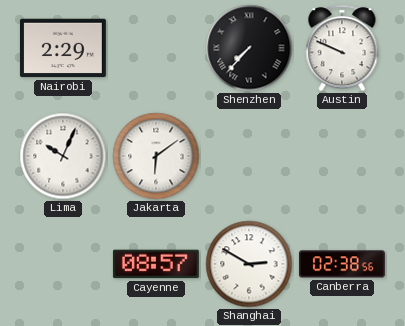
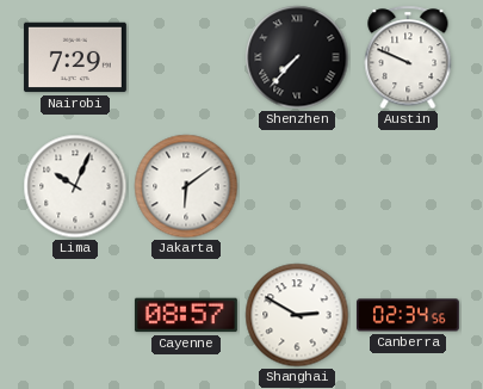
Nairobi: 2:29 -> 7:29
Canberra: 02:38 -> 02:34
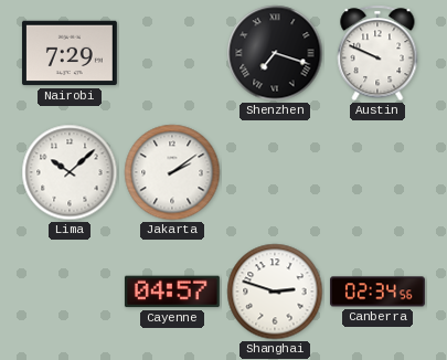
Shenzhen: 7:37 -> 7:18
Lima: 10:04 -> 10:08
Jakarta: 6:09 -> 2:09
Cayenne: 08:57 -> 04:57
Shanghai: 2:50 -> 2:48
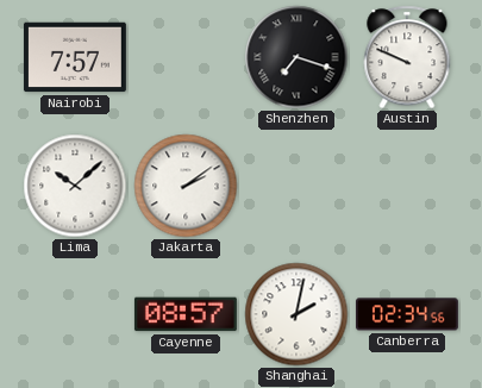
Nairobi: 7:29 -> 7:57
Cayenne: 04:57 -> 08:57
Shanghai: 2:48 -> 2:02
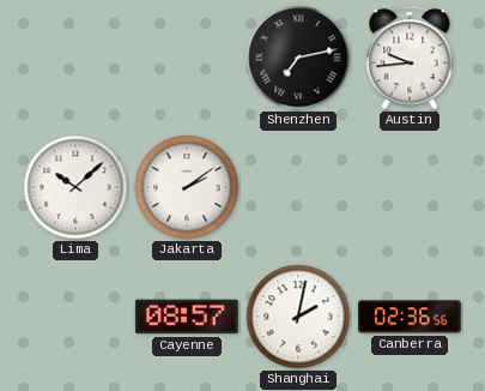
Nairobi: 7:57 -> none
Shenzhen: 7:18 -> 7:13
Austin: 9:49 -> 9:44
Canberra: 02:34 -> 02:36
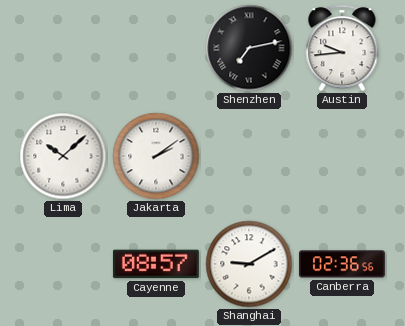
Shanghai: 2:02 -> 9:10
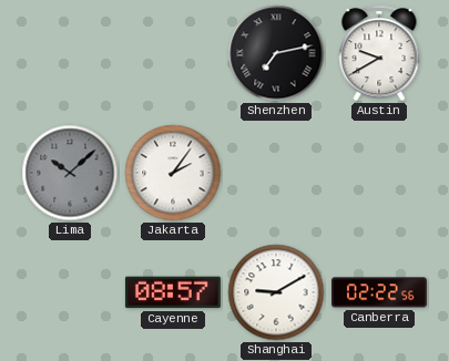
Austin: 9:44 -> 9:40
Lima dial: white -> grey
Jakarta: 2:09 -> 2:06
Canberra: 02:36 -> 02:22
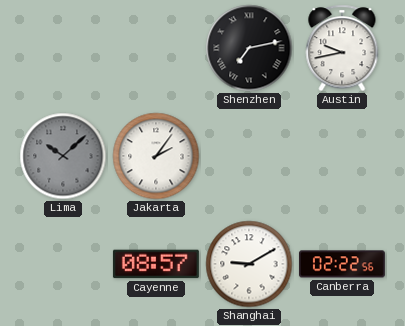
Austin: 9:40 -> 9:43
